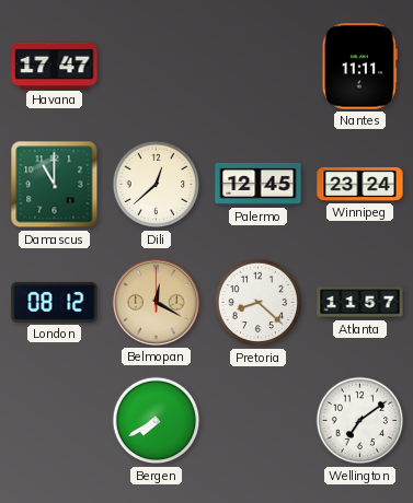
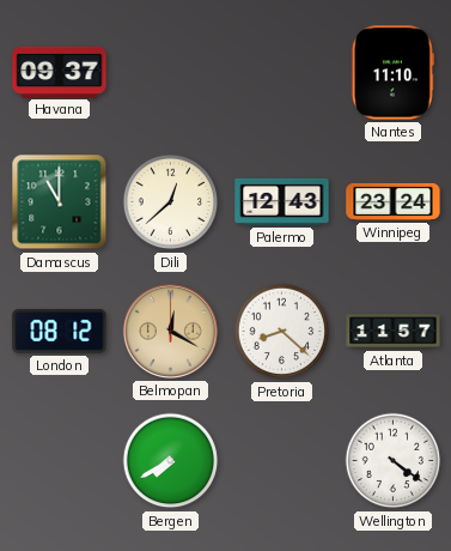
Havana: 17:47 -> 09:37
Nantes: 11:11 -> 11:10
Palermo: 12:45 -> 12:43
Wellington: 7:09 -> 4:21
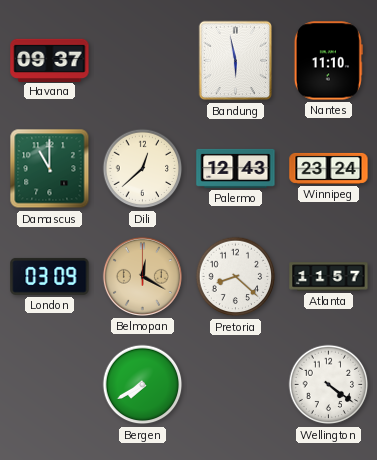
Bandung: none -> 5:58
London: 08:12 -> 03:09
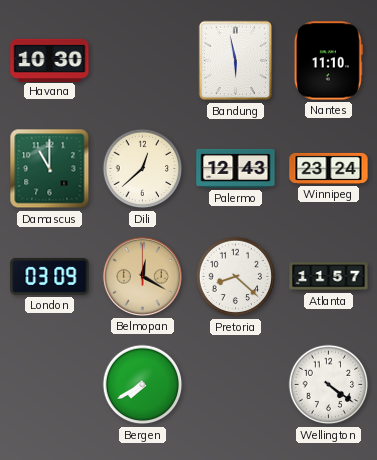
Havana: 09:37 -> 10:30
